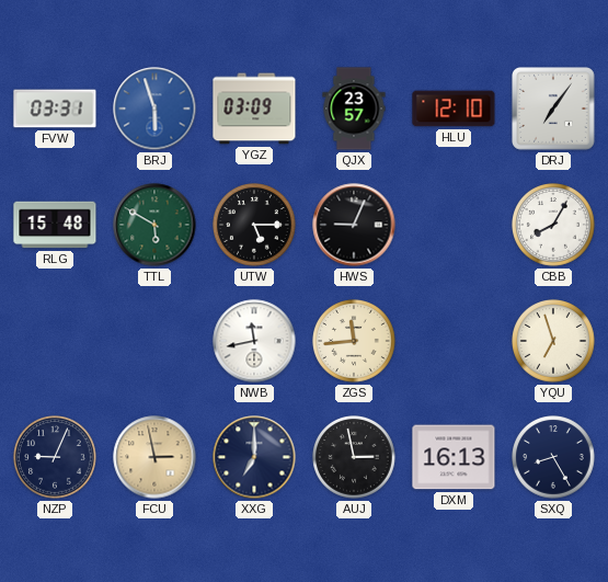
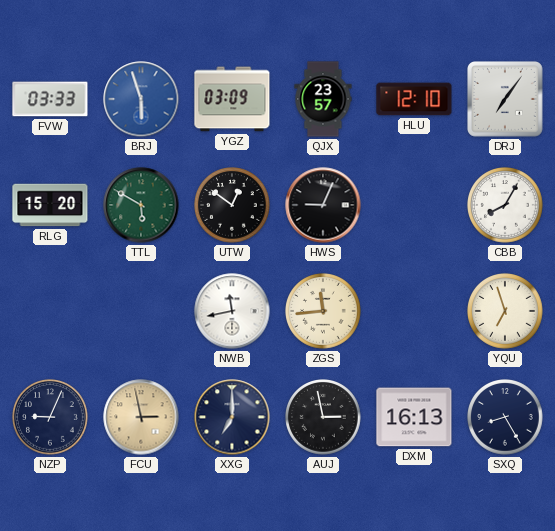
FVW: 03:31 -> 03:33
RLG: 15:48 -> 15:20
UTW: 5:15 -> 12:51
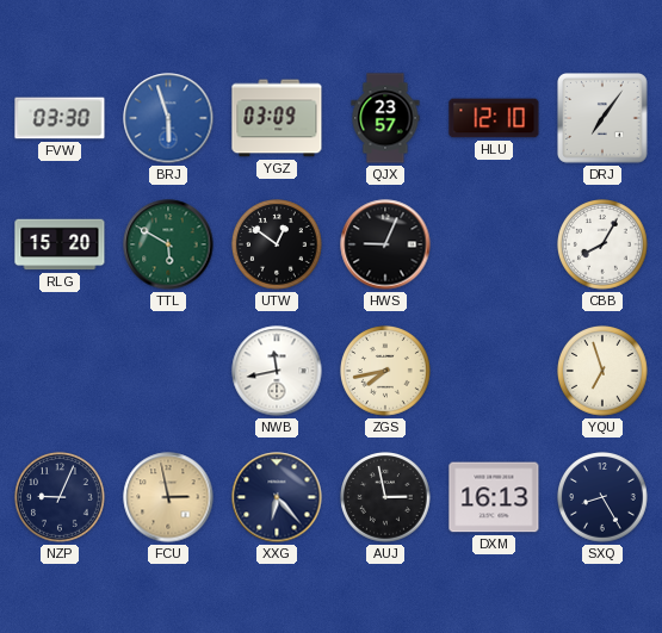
FVW: 03:33 -> 03:30
ZGS: 11:44 -> 7:43
XXG: 7:00 -> 6:23
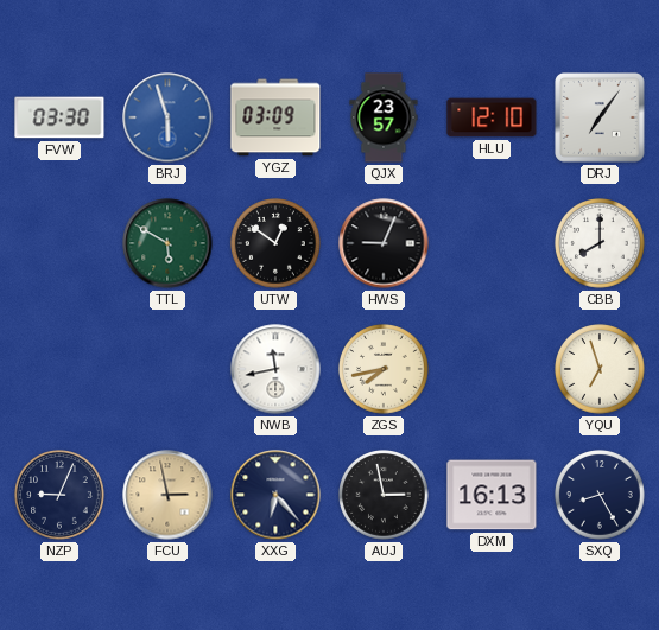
RLG: 15:20 -> none
CBB: 8:05 -> 8:00
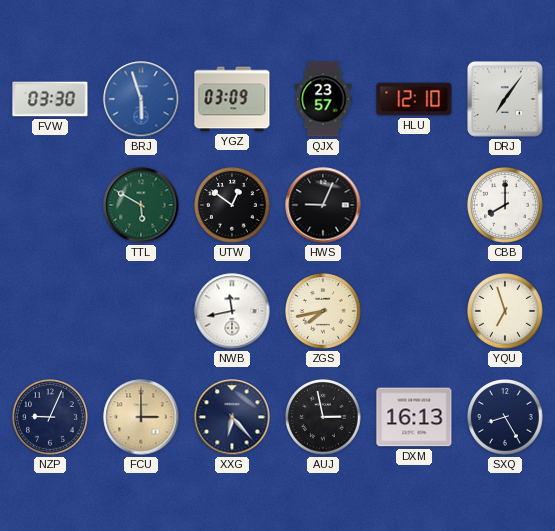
FCU: 2:58 -> 3:00
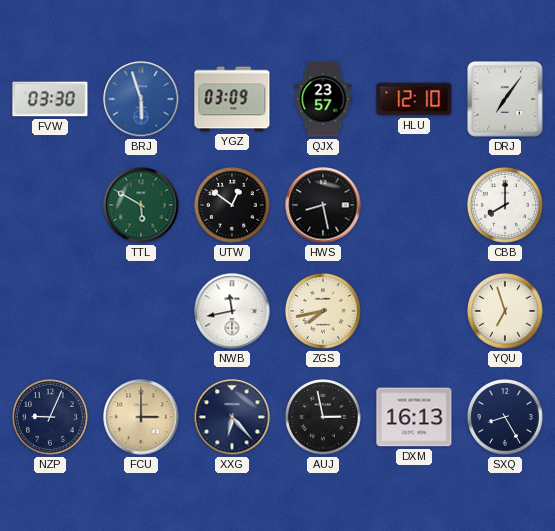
HWS: 9:04 -> 8:28
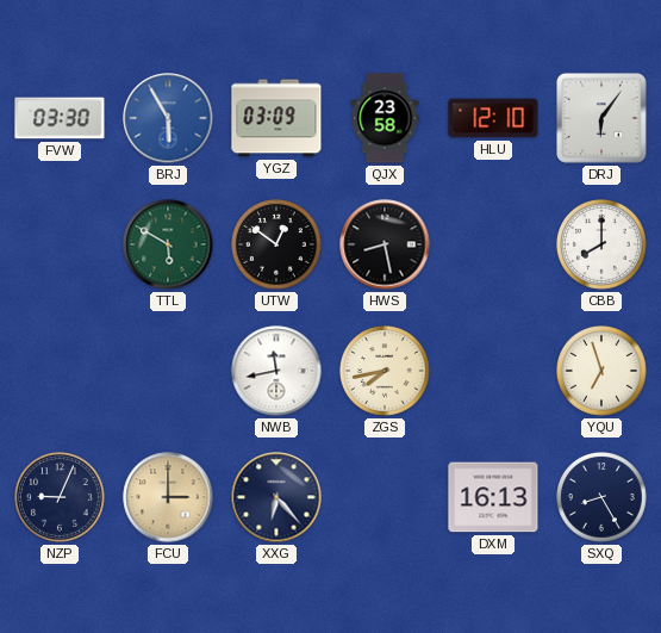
BRJ: 5:57 -> 5:55
QJX: 23:57 -> 23:58
DRJ: 7:06 -> 6:06
AUJ: 2:58 -> none
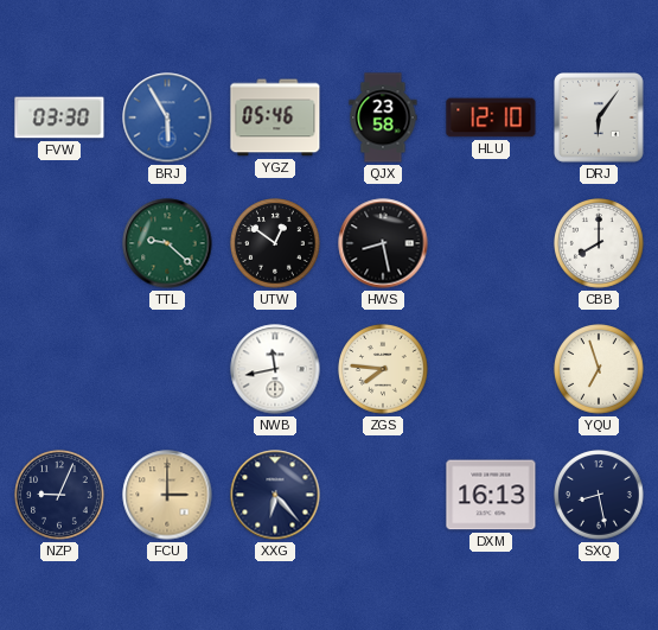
YGZ: 03:09 -> 05:46
TTL: 5:50 -> 9:22
ZGS: 7:43 -> 7:46
SXQ: 8:25 -> 8:28
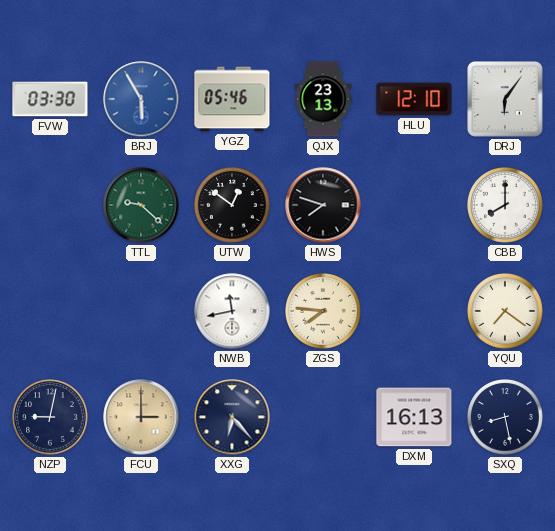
QJX: 23:58 -> 23:13
HWS: 8:28 -> 7:48
YQU: 6:57 -> 7:21
NZP: 9:04 -> 9:02
